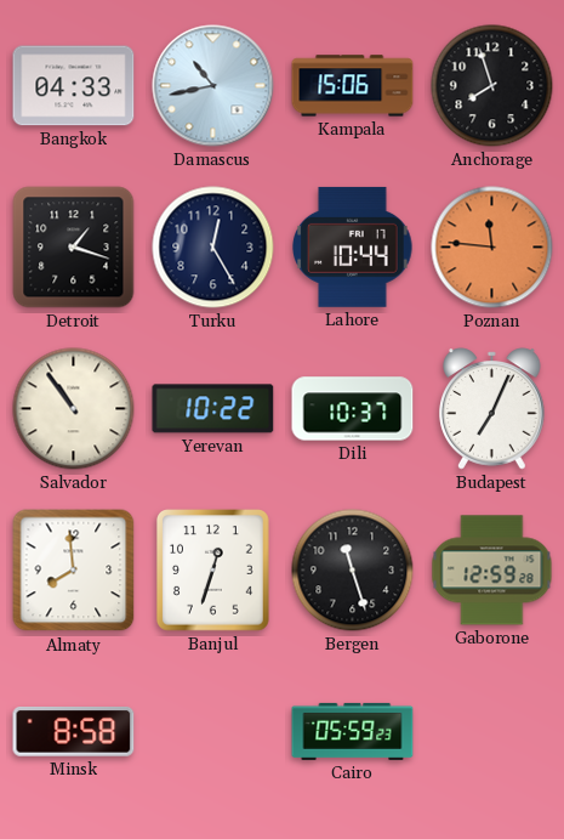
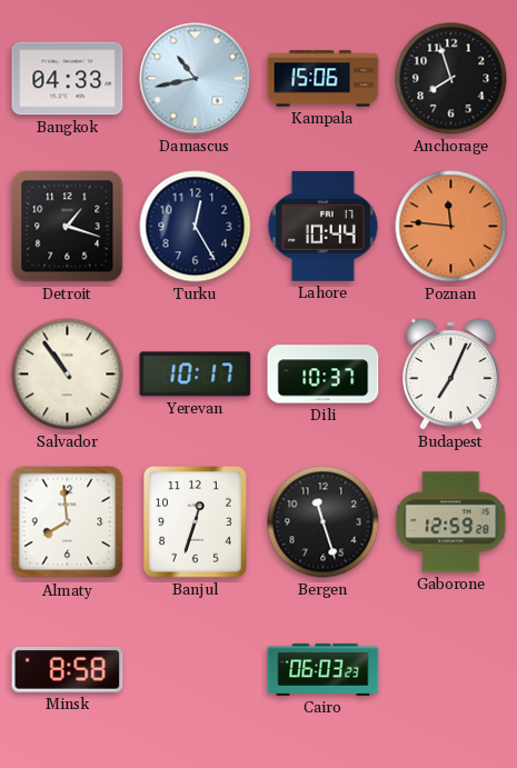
Yerevan: 10:22 -> 10:17
Cairo: 05:59 -> 06:03
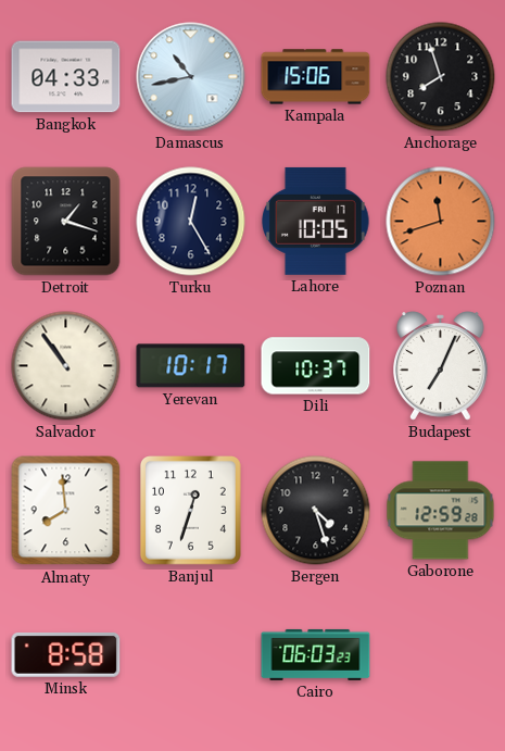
Lahore: 10:44 -> 10:05
Poznan: 11:46 -> 11:42
Bergen: 11:27 -> 4:27
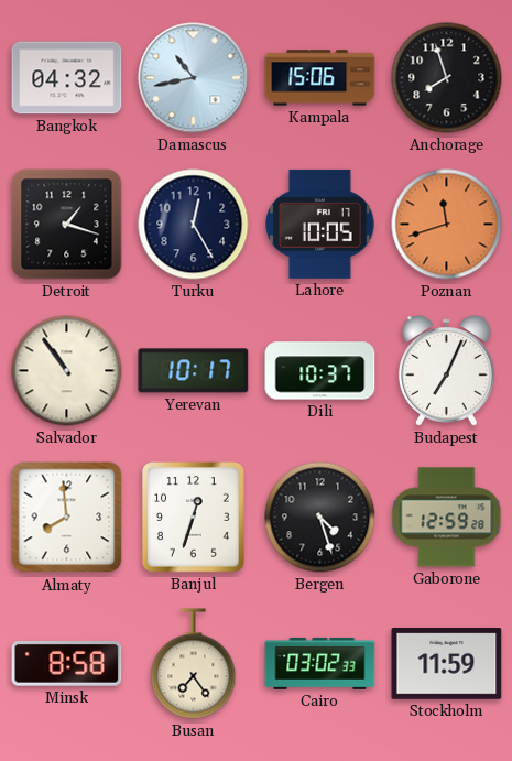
Bangkok: 04:33 -> 04:32
Busan: none -> 7:24
Cairo: 06:03 -> 03:02
Stockholm: none -> 11:59
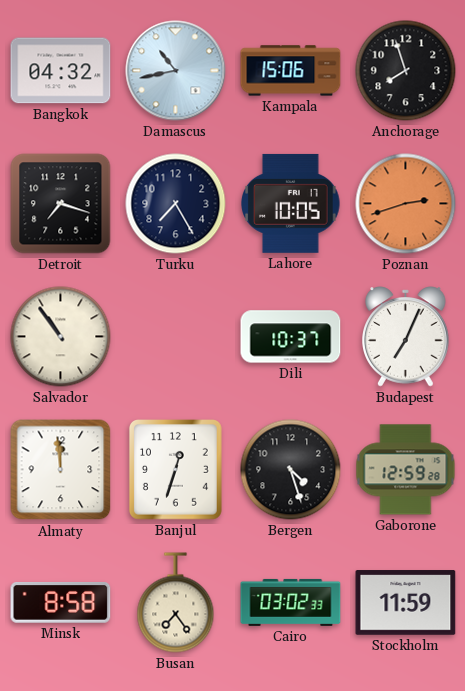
Detroit: 1:18 -> 7:18
Turku: 12:25 -> 7:25
Poznan: 11:42 -> 2:42
Yerevan: 10:17 -> none
Almaty: 7:59 -> 11:59
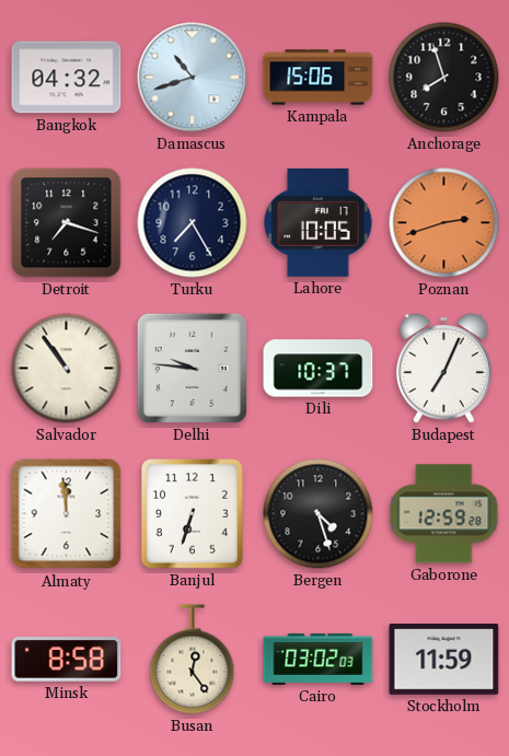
Damascus: 10:43 -> 10:42
Delhi: none -> 9:46
Banjul: 12:33 -> 6:33
Busan: 7:24 -> 12:24
Cairo: 03:02:33 -> 03:02:03
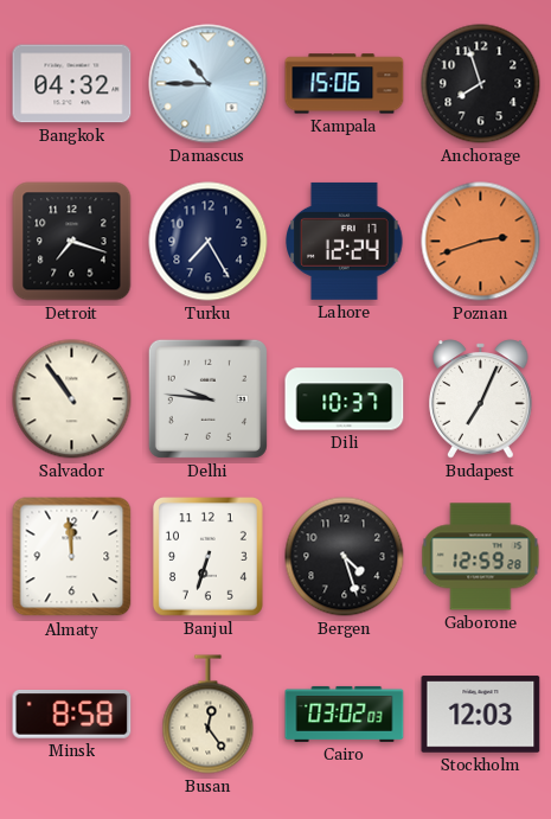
Damascus: 10:42 -> 10:45
Lahore: 10:05 -> 12:24
Stockholm: 11:59 -> 12:03
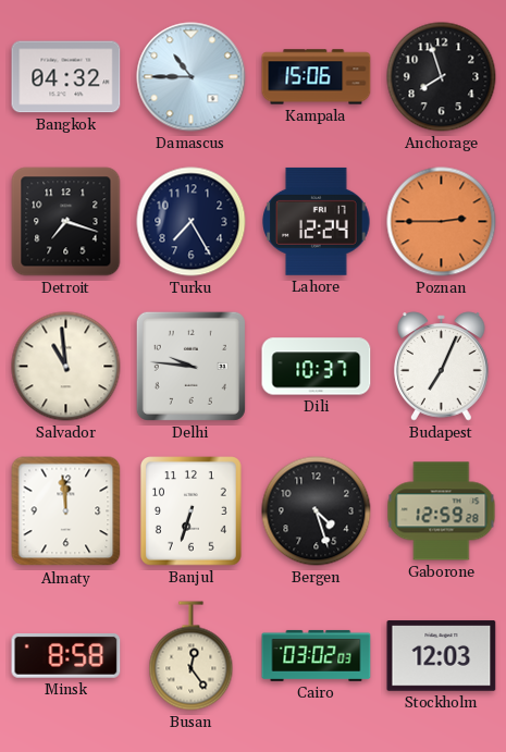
Poznan: 2:42 -> 2:45
Salvador: 10:54 -> 10:59
